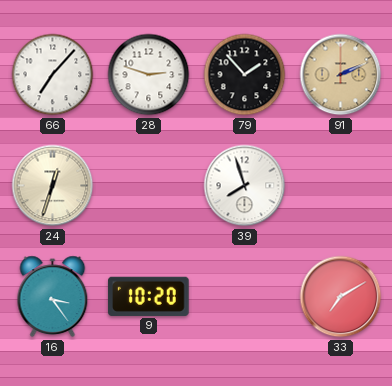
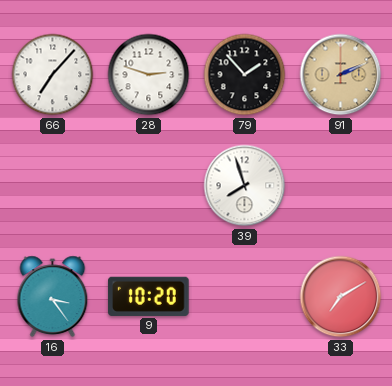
24: 12:33 -> none
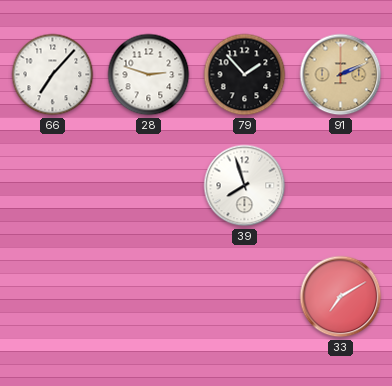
16: 3:24 -> none
9: 10:20 -> none
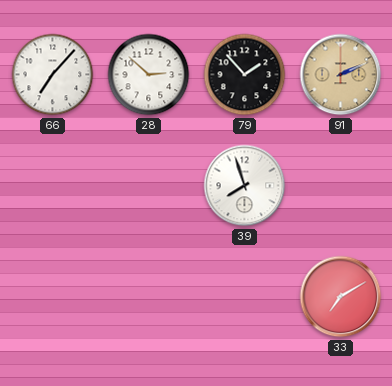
28: 2:48 -> 2:52
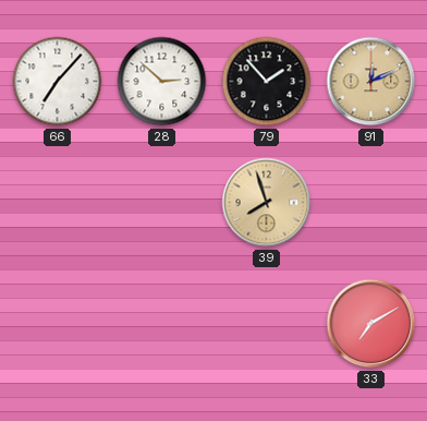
91: 2:11 -> 12:11
39 dial: white -> champagne
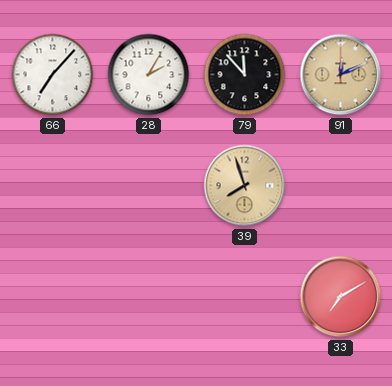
28: 2:52 -> 2:05
79: 1:53 -> 11:53
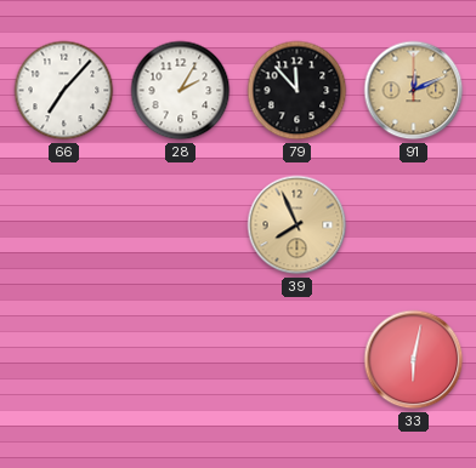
39: 7:57 -> 7:56
33: 7:10 -> 6:02
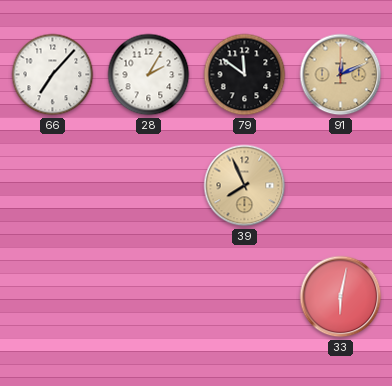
79: 11:53 -> 11:51
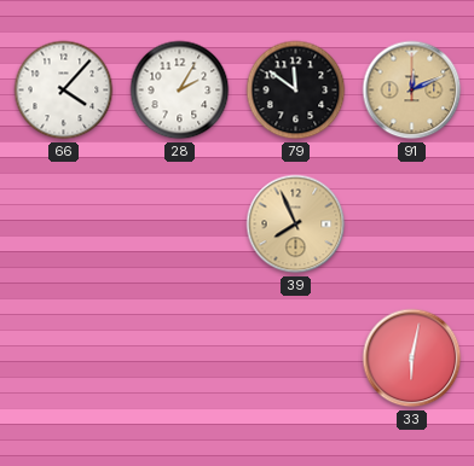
66: 7:07 -> 4:07
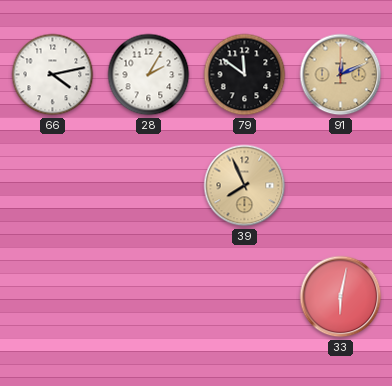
66: 4:07 -> 4:13
